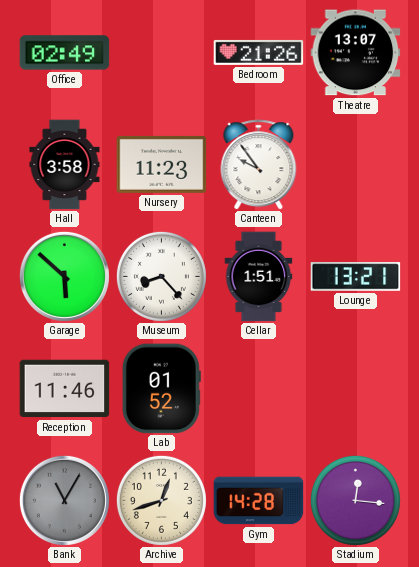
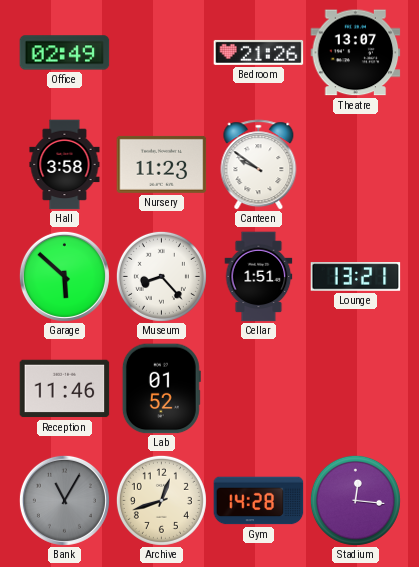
Canteen: 9:54 -> 9:51
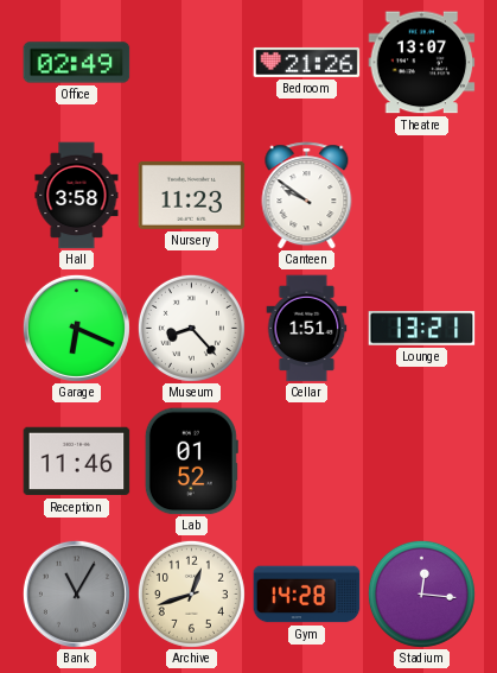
Garage: 5:52 -> 6:19
